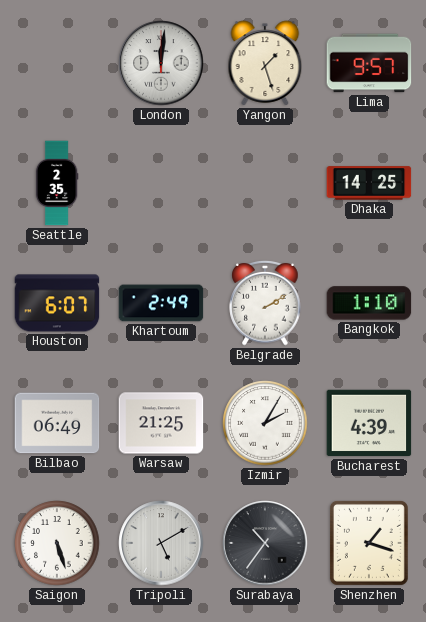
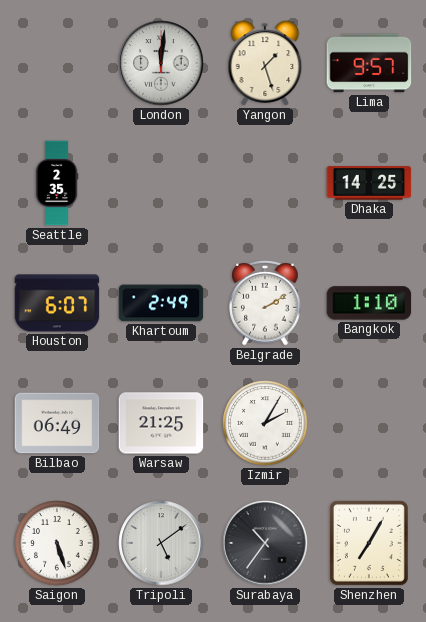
Bucharest: 4:39 -> none
Tripoli: 5:10 -> 5:09
Shenzhen: 1:18 -> 7:05
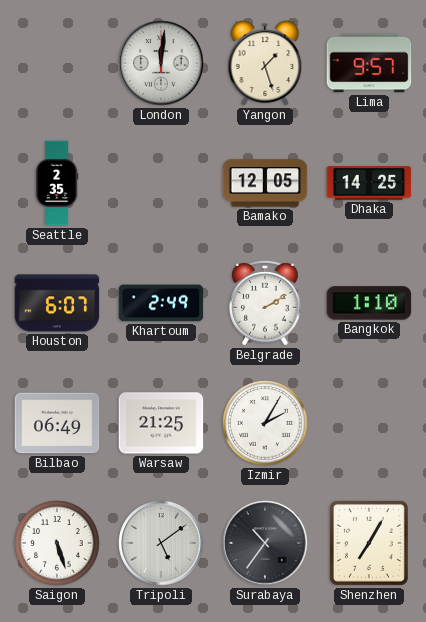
Bamako: none -> 12:05
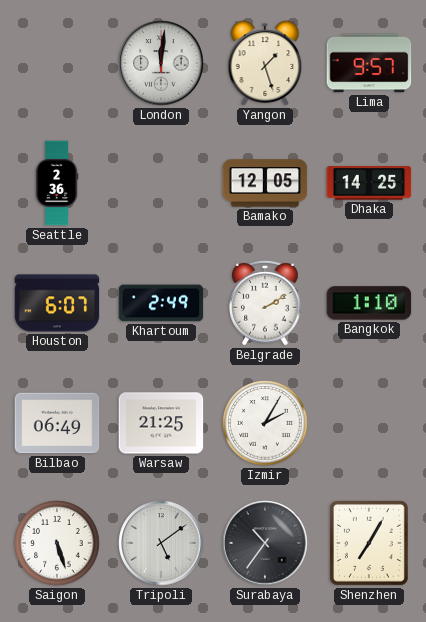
Seattle: 2:35 -> 2:36
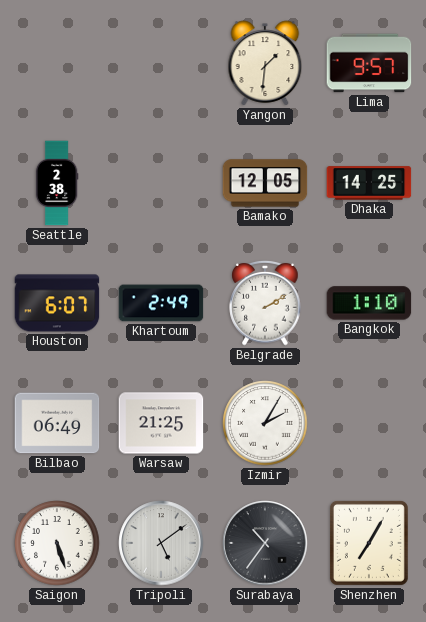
London: 12:01 -> none
Yangon: 1:27 -> 1:31
Seattle: 2:36 -> 2:38
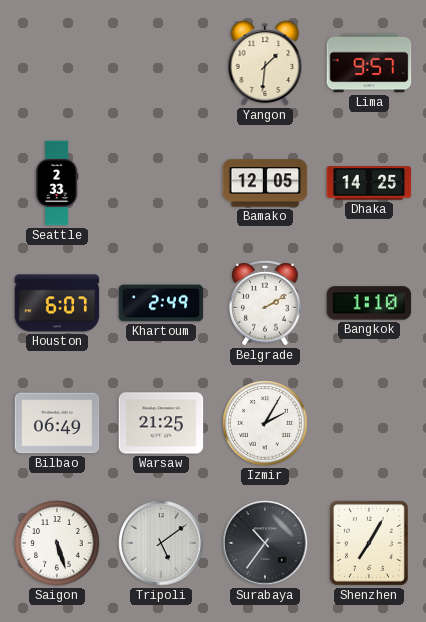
Seattle: 2:38 -> 2:33
